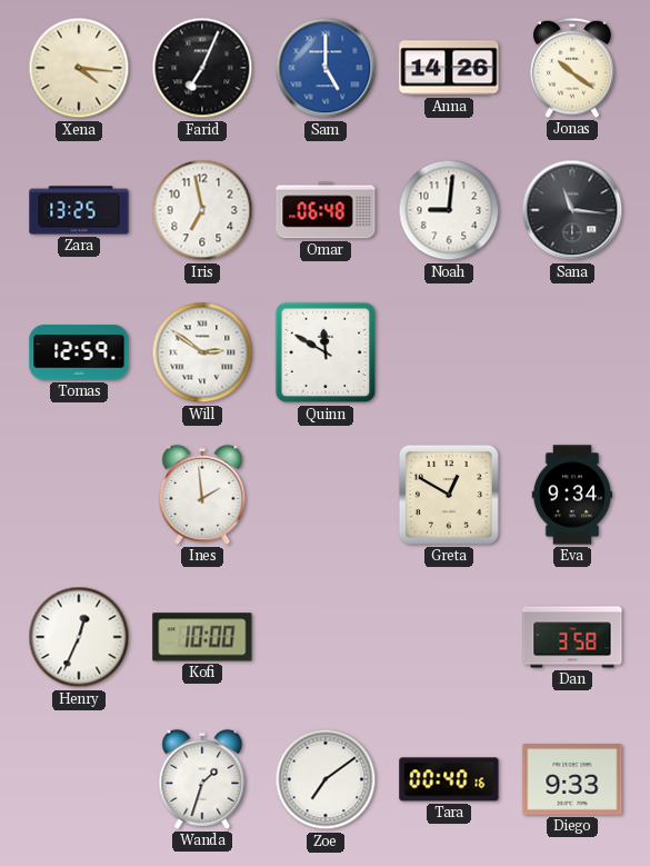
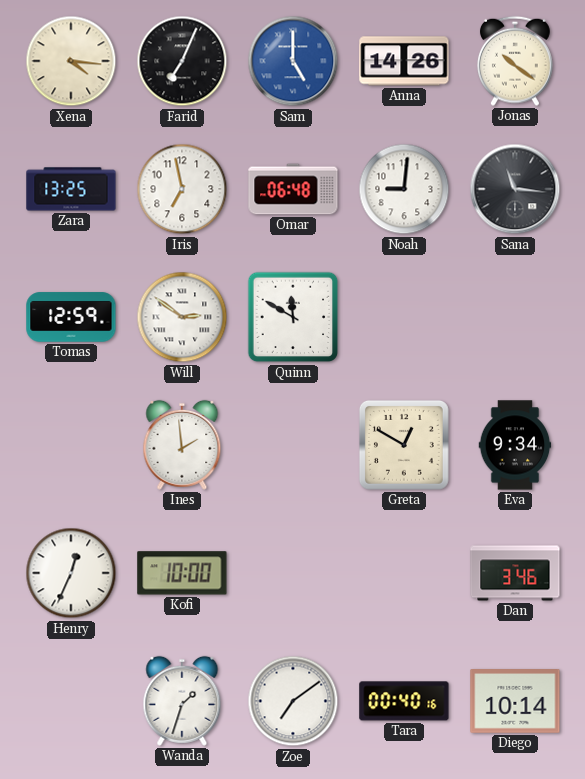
Dan: 3:58 -> 3:46
Diego: 9:33 -> 10:14
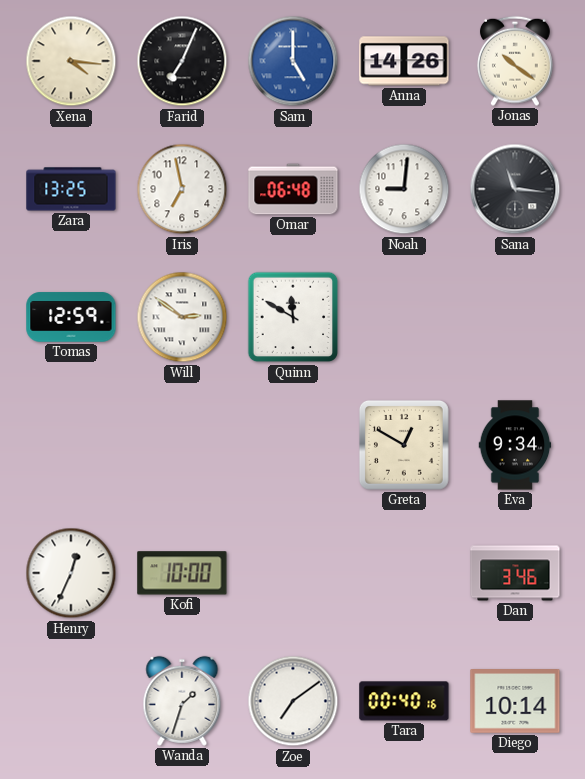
Ines: 1:59 -> none
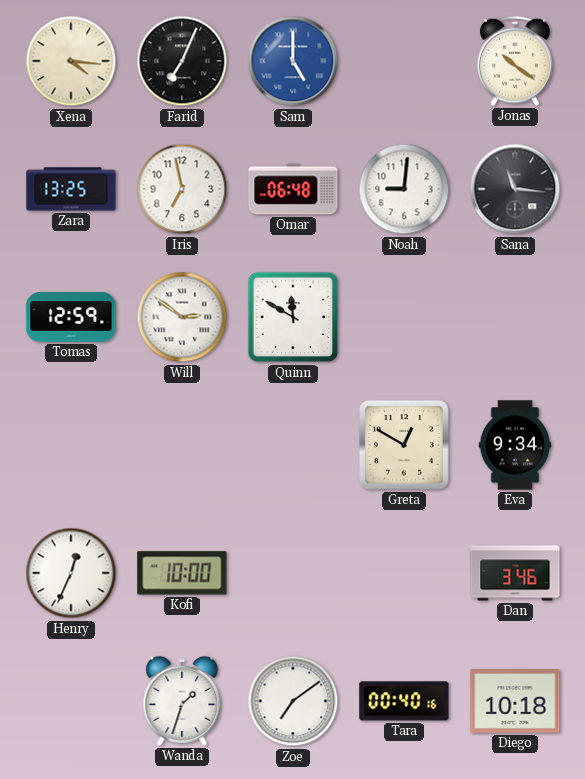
Anna: 14:26 -> none
Diego: 10:14 -> 10:18
